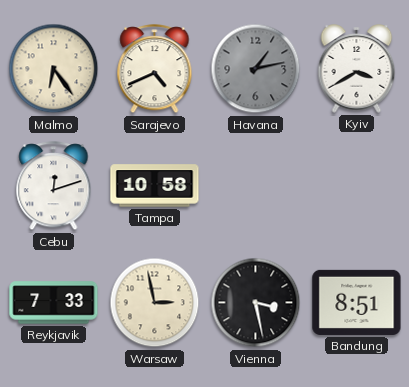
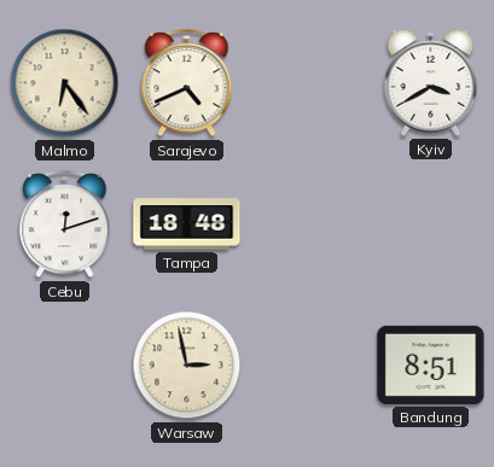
Havana: 1:13 -> none
Tampa: 10:58 -> 18:48
Reykjavik: 7:33 -> none
Vienna: 3:28 -> none
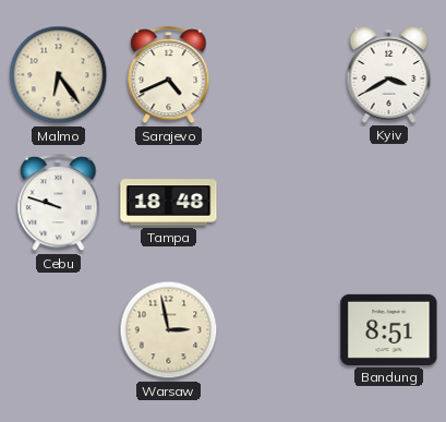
Cebu: 12:12 -> 9:48
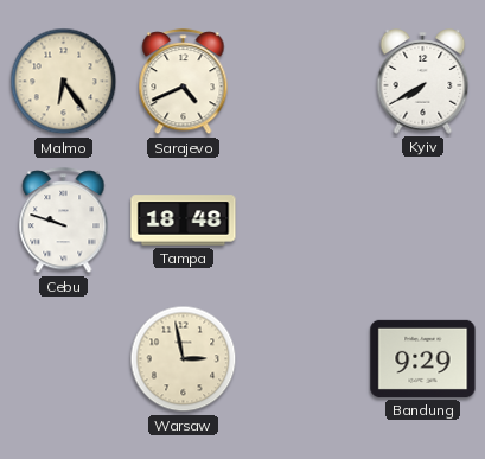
Kyiv: 3:40 -> 7:40
Bandung: 8:51 -> 9:29
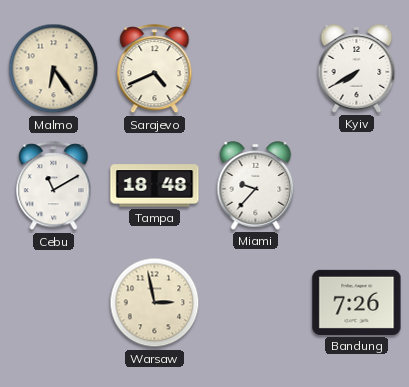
Cebu: 9:48 -> 11:10
Miami: none -> 9:37
Bandung: 9:29 -> 7:26
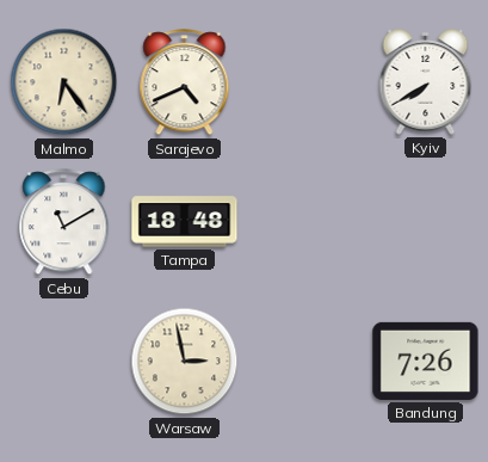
Miami: 9:37 -> none
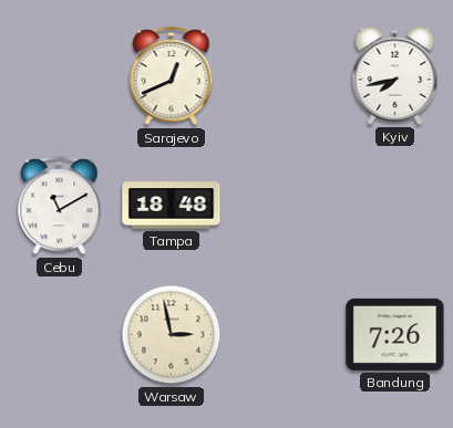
Malmo: 6:24 -> none
Sarajevo: 4:41 -> 12:41
Kyiv: 7:40 -> 7:43
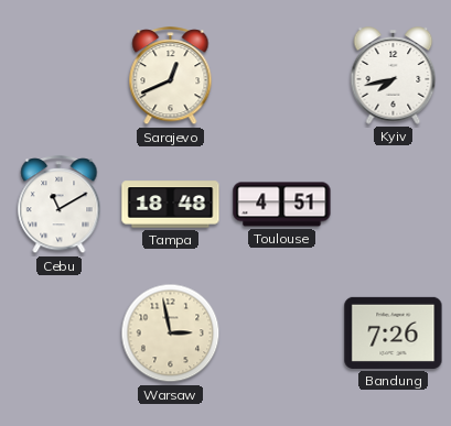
Toulouse: none -> 4:51
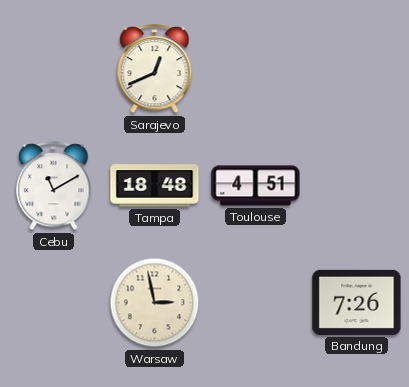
Kyiv: 7:43 -> none
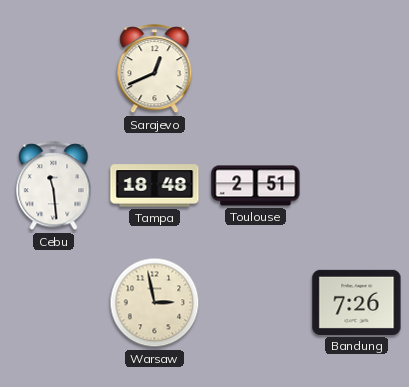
Cebu: 11:10 -> 11:29
Toulouse: 4:51 -> 2:51
